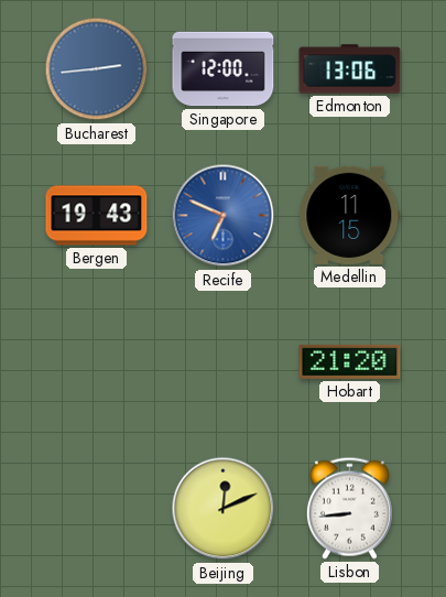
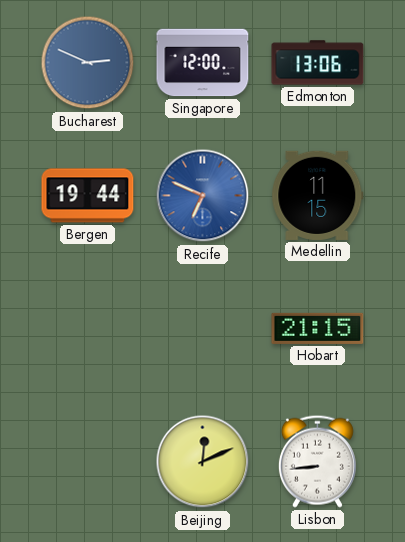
Bucharest: 2:44 -> 2:49
Bergen: 19:43 -> 19:44
Hobart: 21:20 -> 21:15
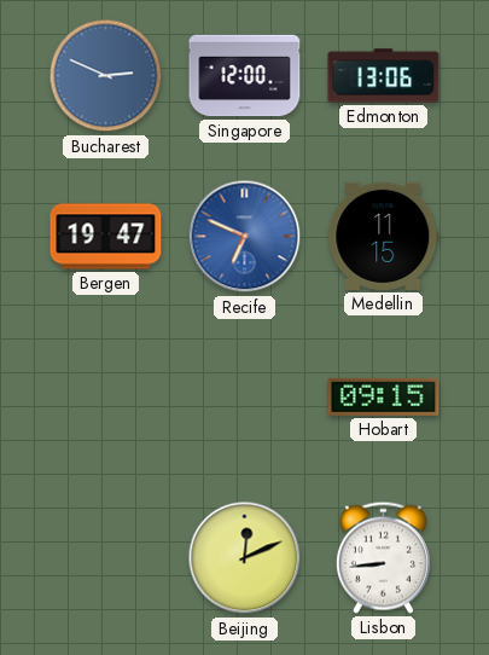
Bergen: 19:44 -> 19:47
Hobart: 21:15 -> 09:15
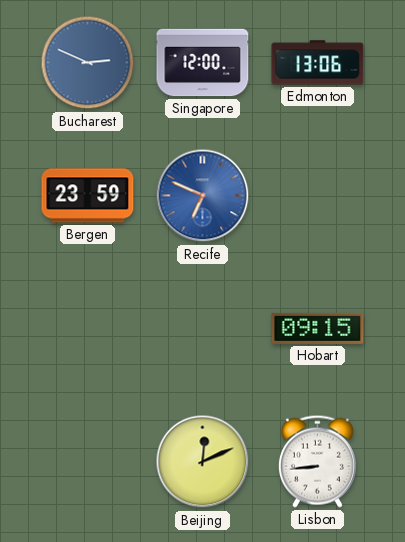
Bergen: 19:47 -> 23:59
Medellin: 11:15 -> none
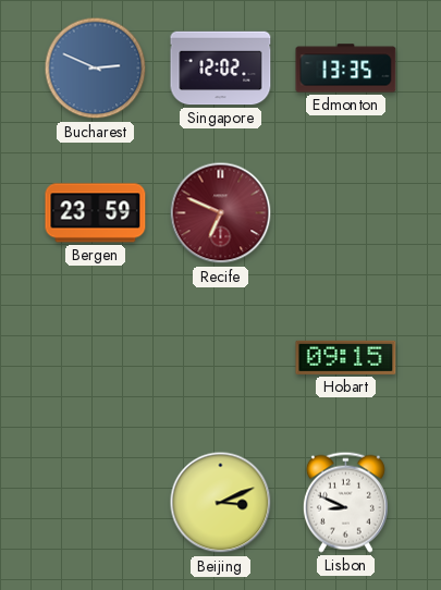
Singapore: 12:00 -> 12:02
Edmonton: 13:06 -> 13:35
Recife dial: blue -> burgundy
Beijing: 12:11 -> 3:11
Lisbon: 8:44 -> 8:49
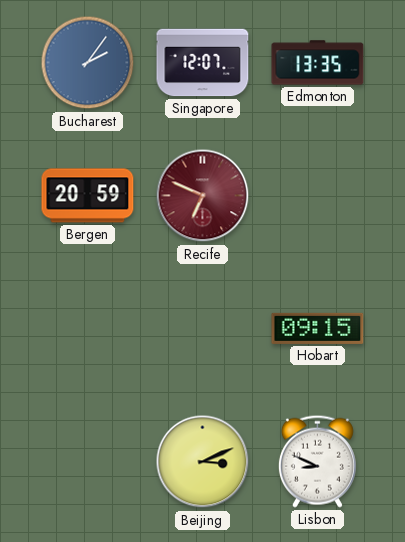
Bucharest: 2:49 -> 2:06
Singapore: 12:02 -> 12:07
Bergen: 23:59 -> 20:59
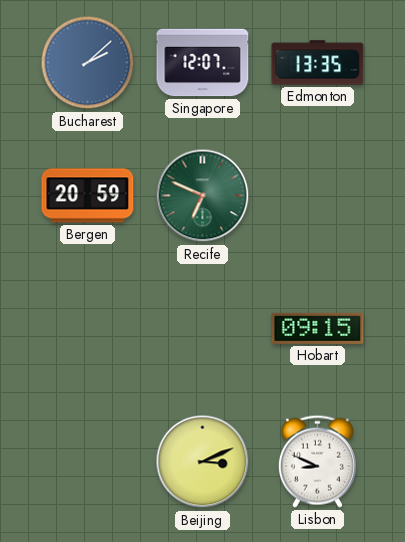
Bucharest: 2:06 -> 2:08
Recife dial: burgundy -> green
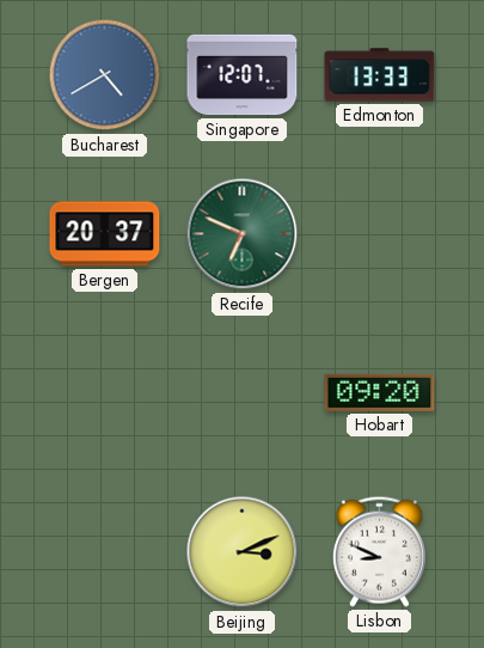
Bucharest: 2:08 -> 4:40
Edmonton: 13:35 -> 13:33
Bergen: 20:59 -> 20:37
Hobart: 09:15 -> 09:20
